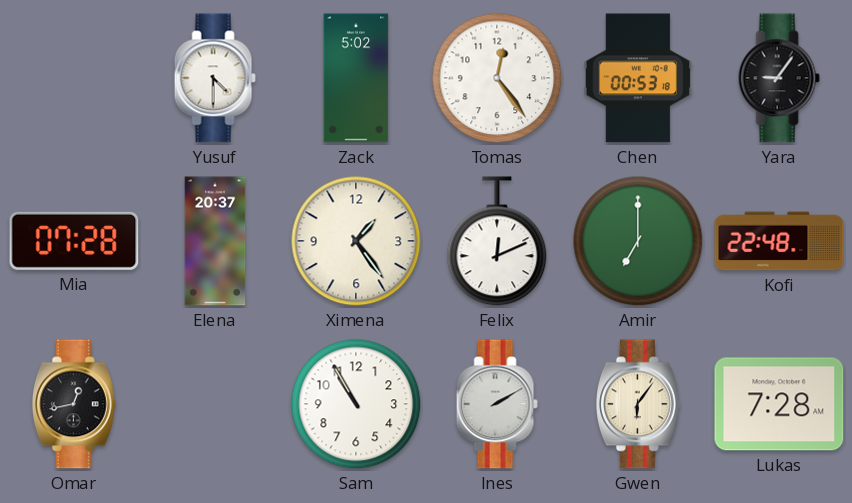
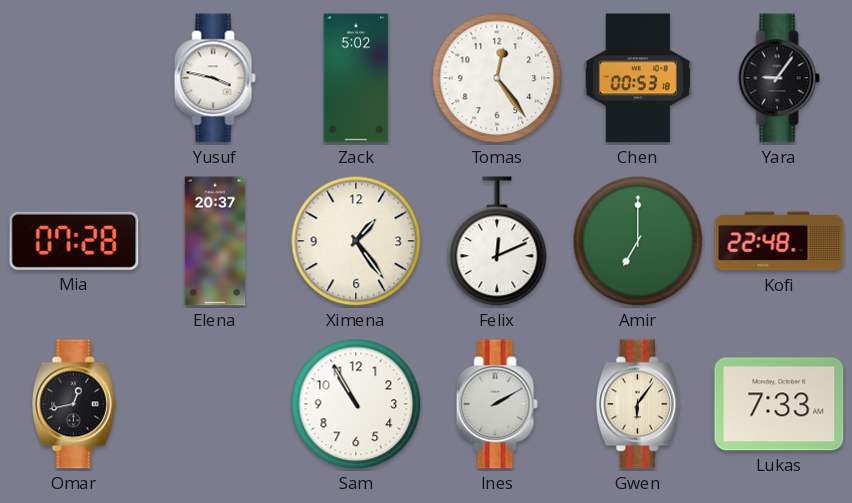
Yusuf: 4:30 -> 3:47
Lukas: 7:28 -> 7:33
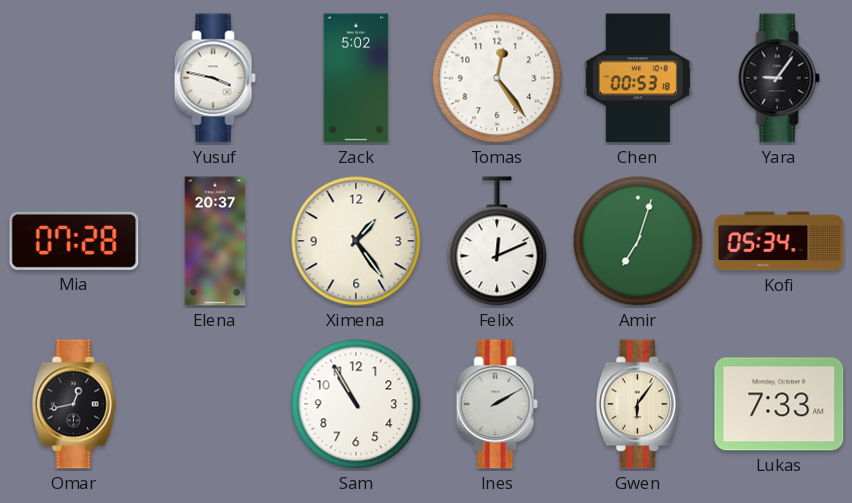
Amir: 7:00 -> 7:03
Kofi: 22:48 -> 05:34
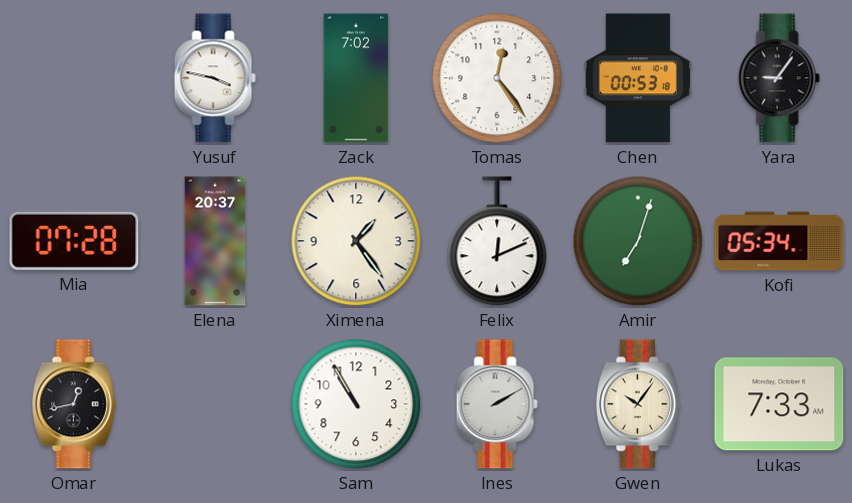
Zack: 5:02 -> 7:02
Gwen: 6:06 -> 10:06
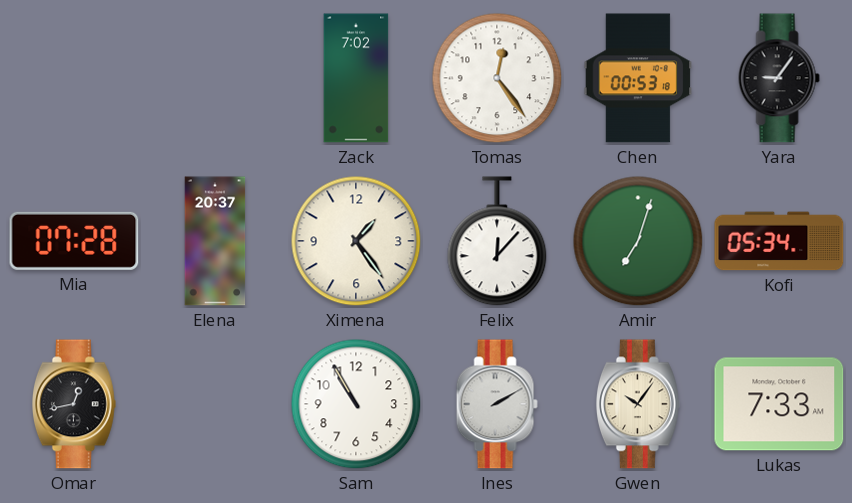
Yusuf: 3:47 -> none
Felix: 12:11 -> 12:07
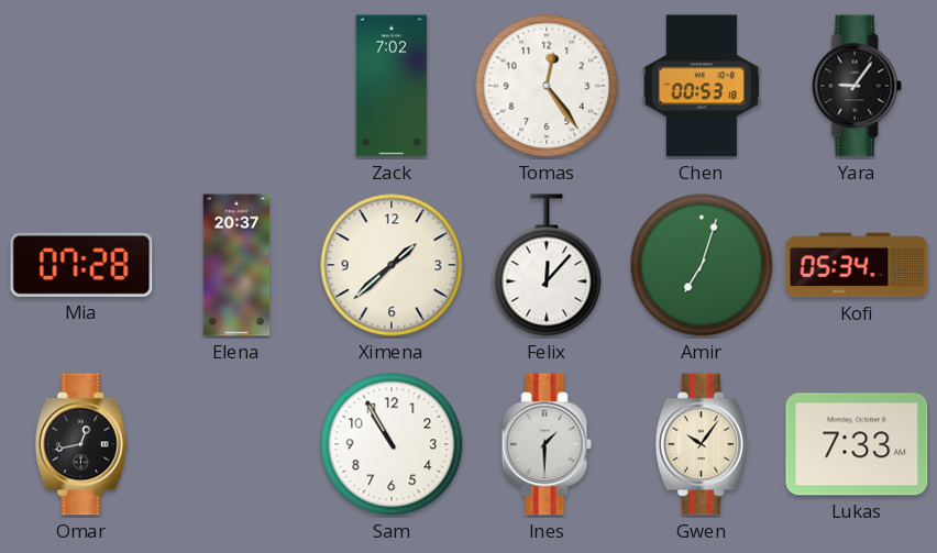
Ximena: 1:24 -> 1:38
Ines: 2:10 -> 1:30
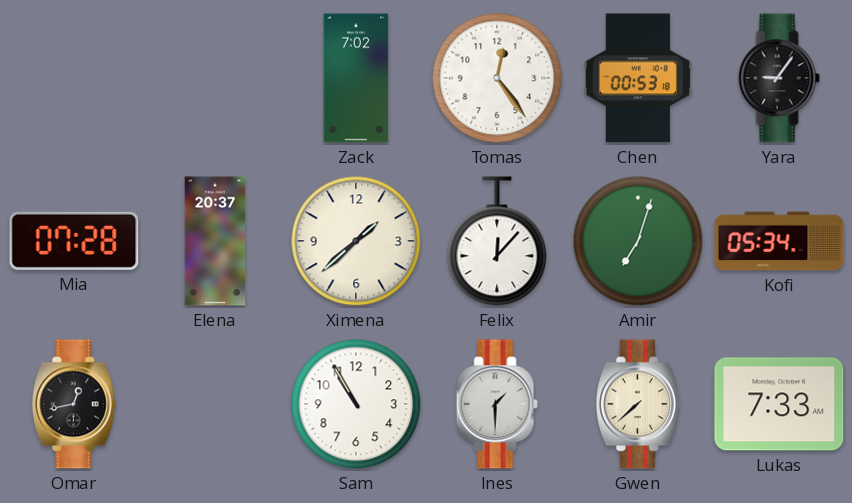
Gwen: 10:06 -> 7:38
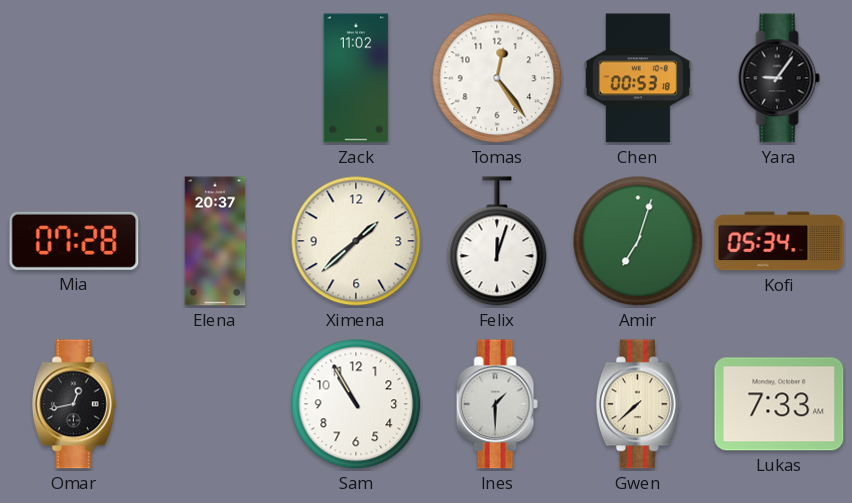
Zack: 7:02 -> 11:02
Felix: 12:07 -> 12:03
